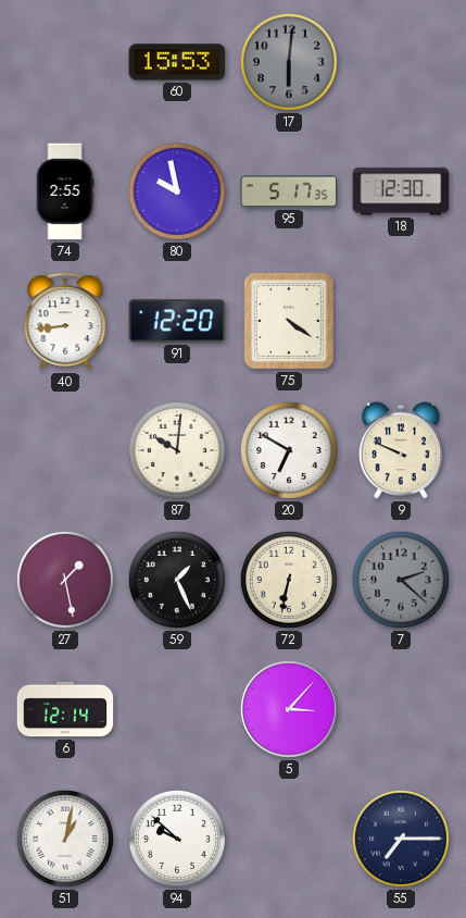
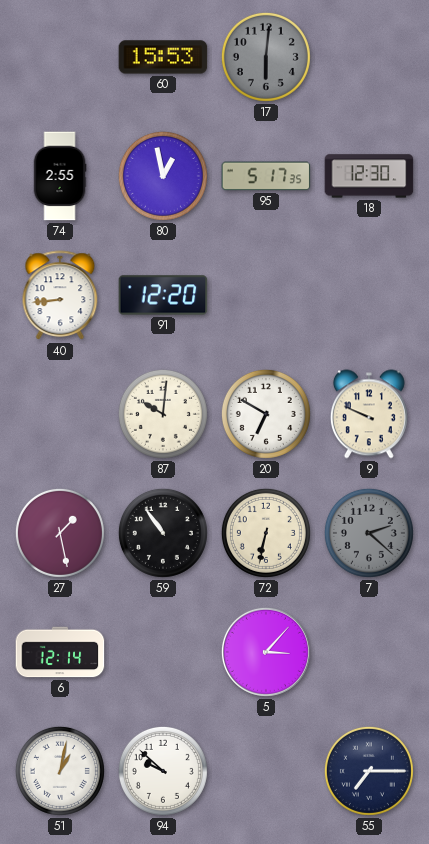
80: 9:58 -> 12:58
75: 4:21 -> none
59: 1:26 -> 10:54
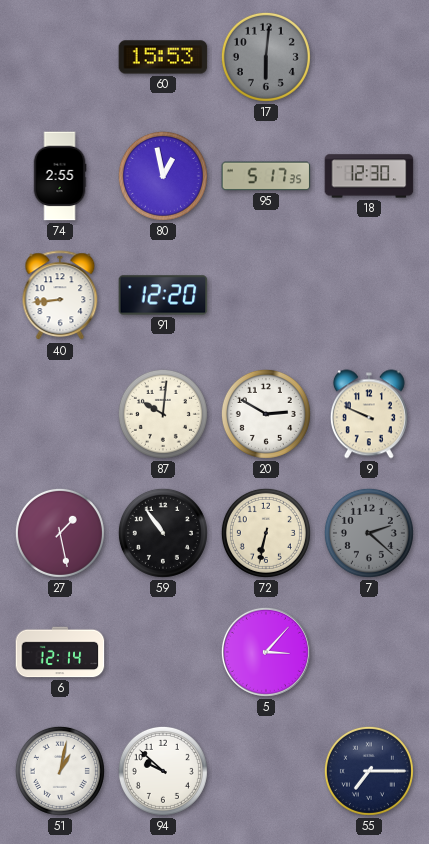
20: 6:50 -> 2:50
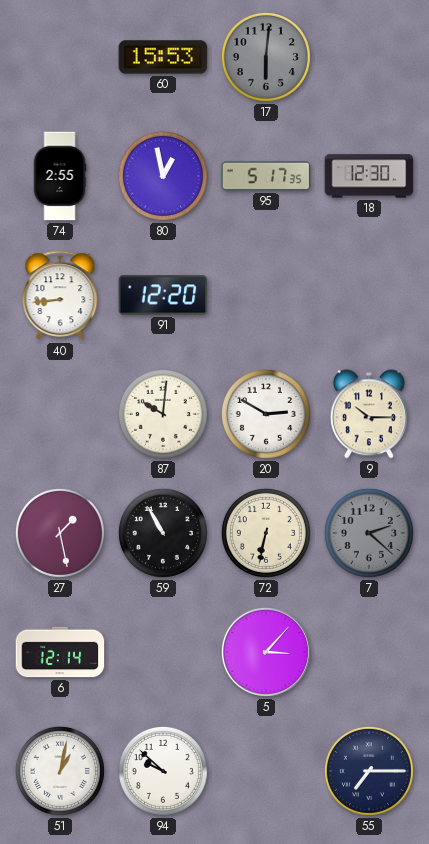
9: 9:49 -> 10:15
59: 10:54 -> 10:55
